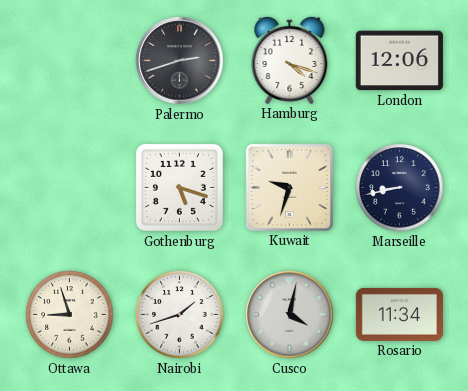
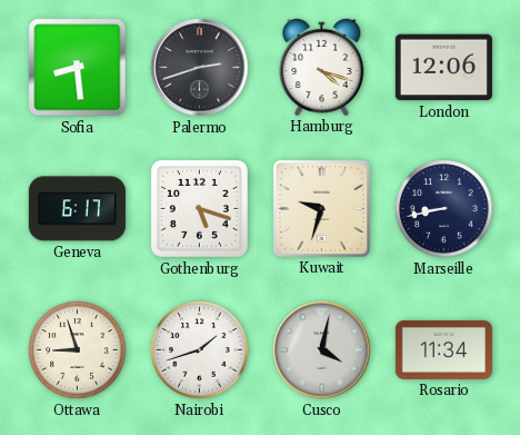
Sofia: none -> 8:29
Geneva: none -> 6:17
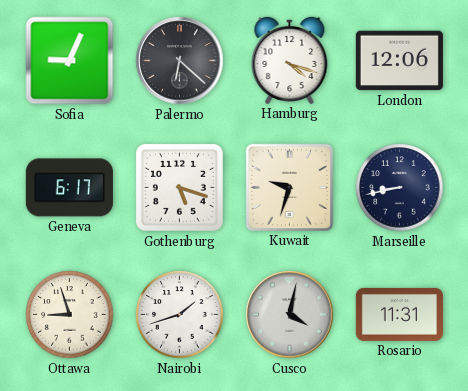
Sofia: 8:29 -> 9:04
Palermo: 2:42 -> 6:22
Rosario: 11:34 -> 11:31
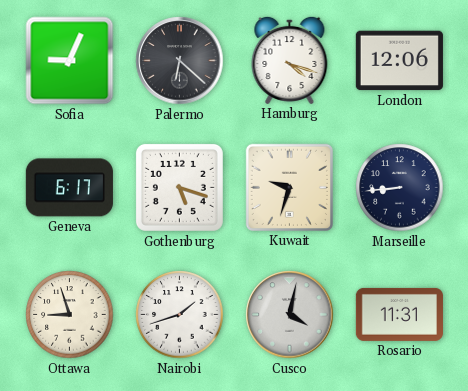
Marseille: 8:43 -> 8:44
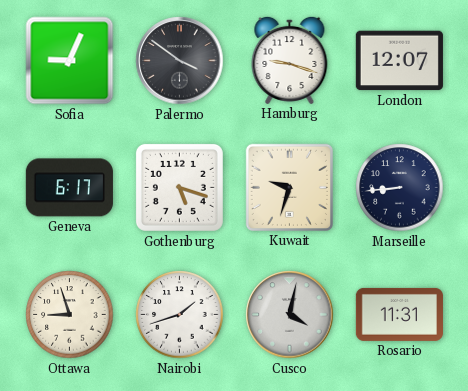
Palermo: 6:22 -> 3:51
Hamburg: 4:18 -> 9:18
London: 12:06 -> 12:07
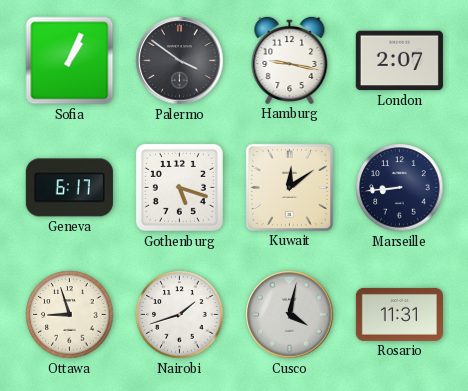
Sofia: 9:04 -> 1:04
Hamburg: 9:18 -> 9:17
London: 12:07 -> 2:07
Kuwait: 9:33 -> 12:09
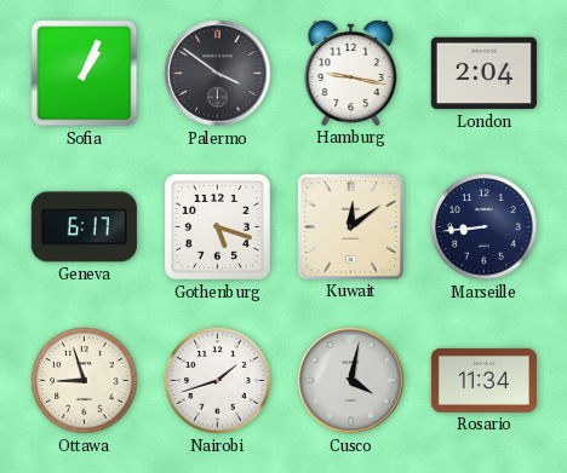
London: 2:07 -> 2:04
Rosario: 11:31 -> 11:34
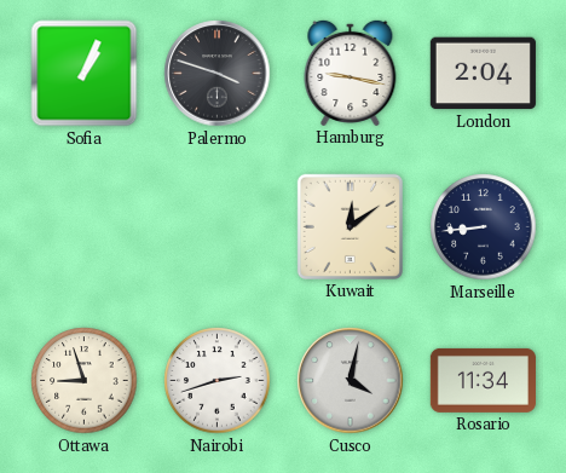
Palermo: 3:51 -> 3:48
Geneva: 6:17 -> none
Gothenburg: 5:18 -> none
Nairobi: 1:42 -> 2:42
